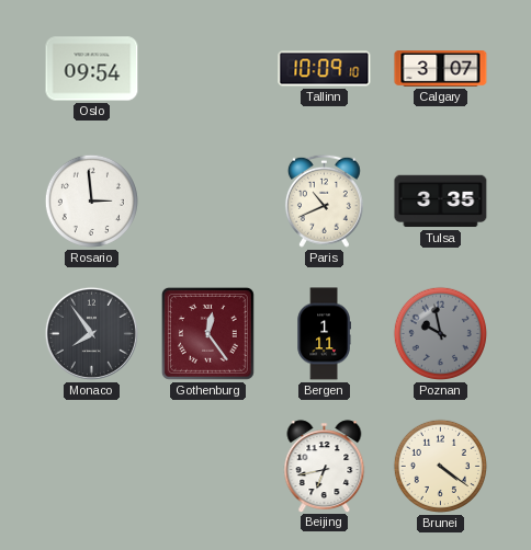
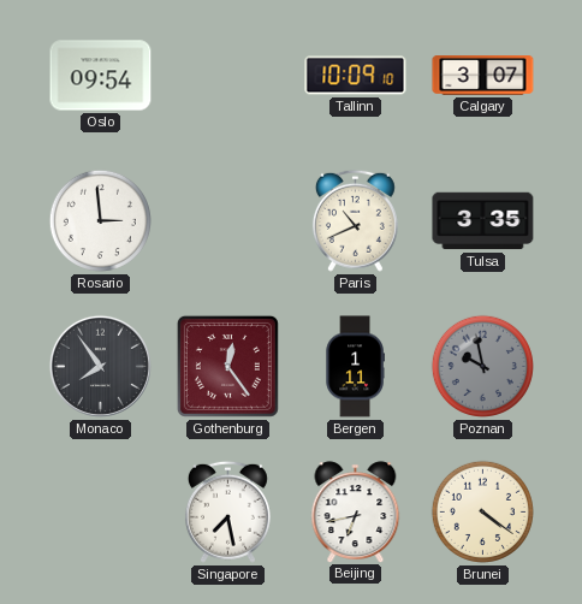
Singapore: none -> 7:28
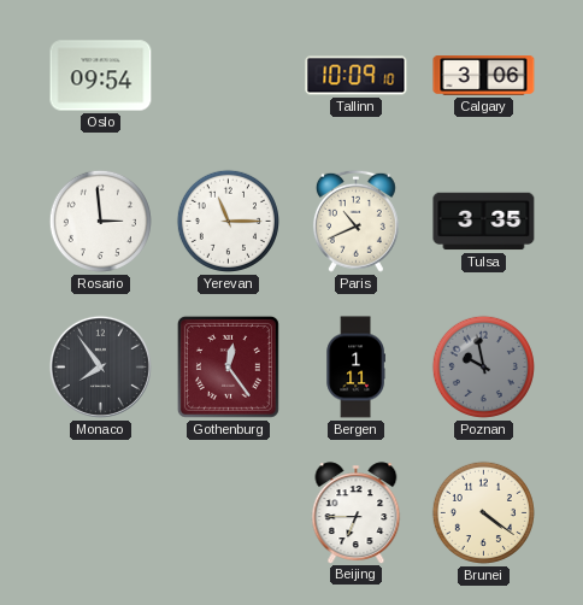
Calgary: 3:07 -> 3:06
Yerevan: none -> 11:15
Singapore: 7:28 -> none
Beijing: 6:43 -> 6:45
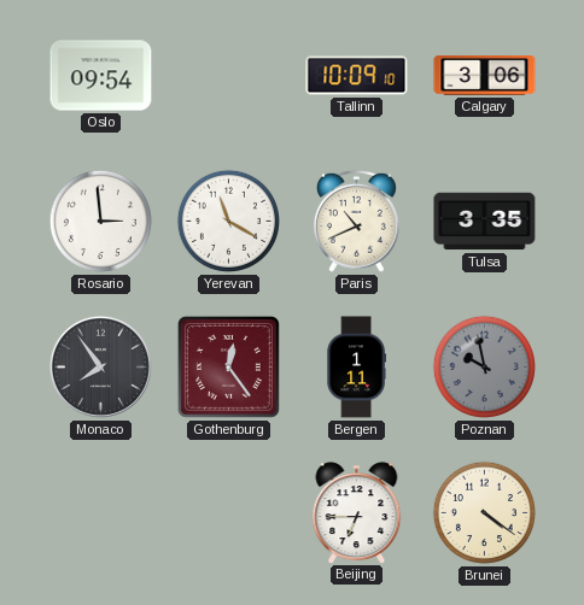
Yerevan: 11:15 -> 11:20
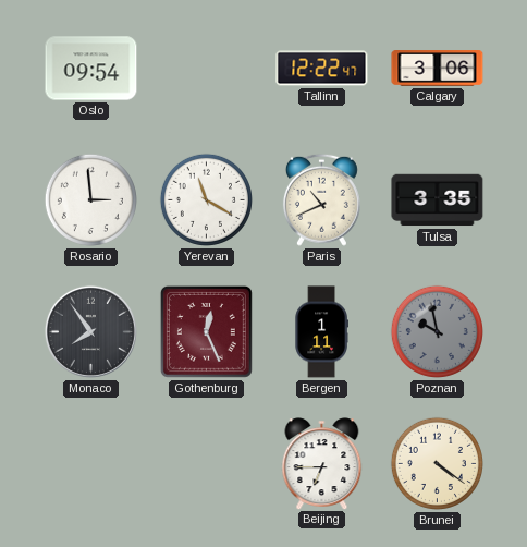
Tallinn: 10:09 -> 12:22
Gothenburg: 12:24 -> 12:26
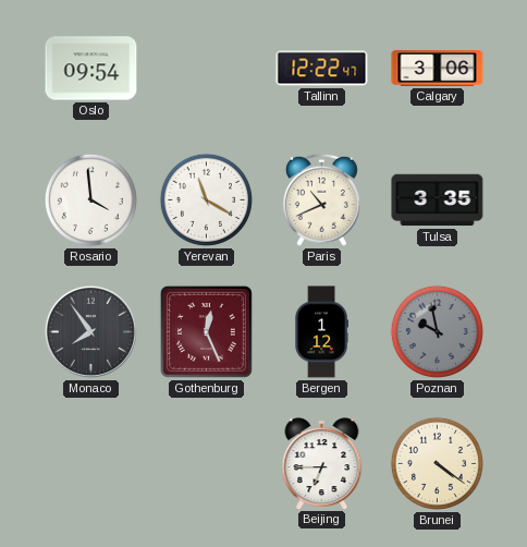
Rosario: 2:59 -> 3:59
Bergen: 1:11 -> 1:12
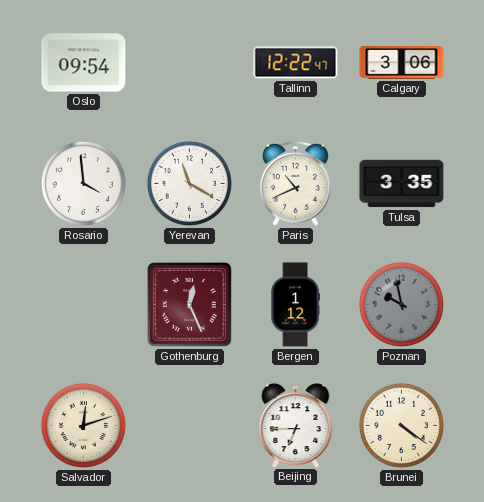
Monaco: 7:54 -> none
Salvador: none -> 12:12
